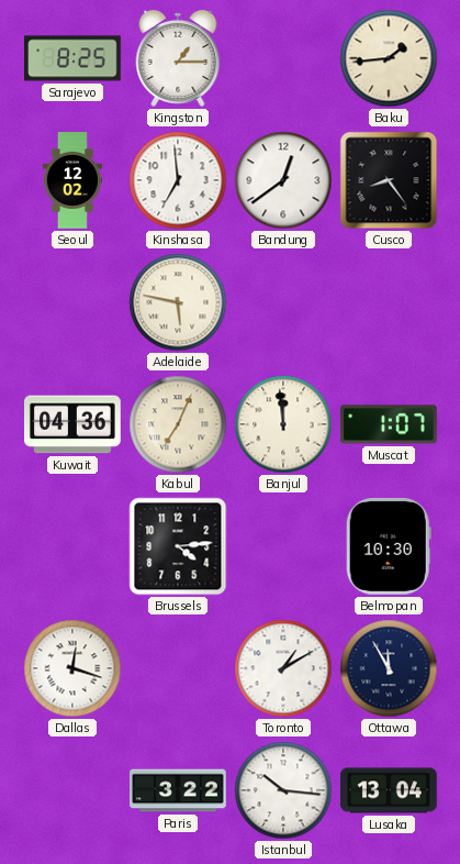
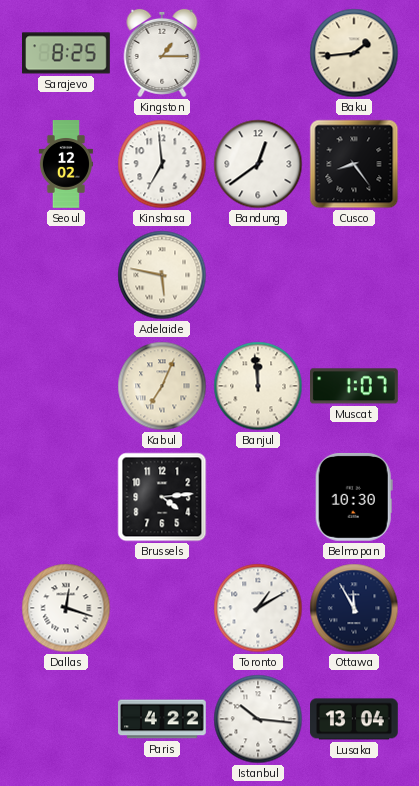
Kuwait: 04:36 -> none
Paris: 3:22 -> 4:22
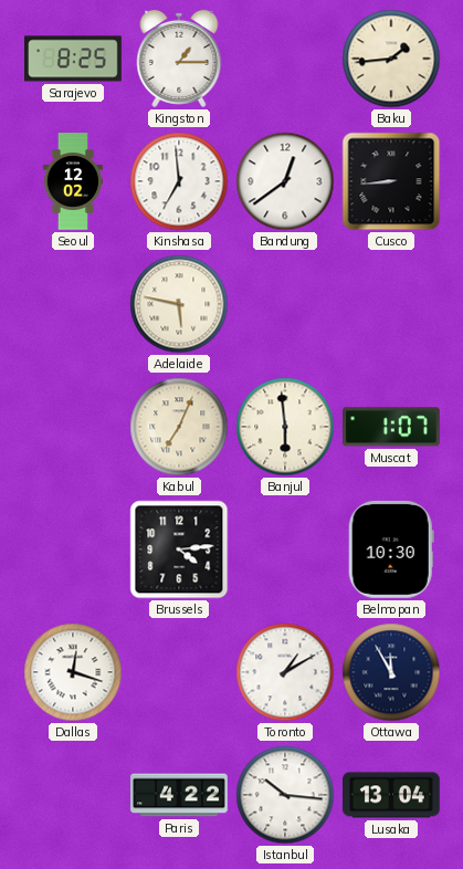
Cusco: 8:24 -> 8:44
Banjul: 11:59 -> 5:59
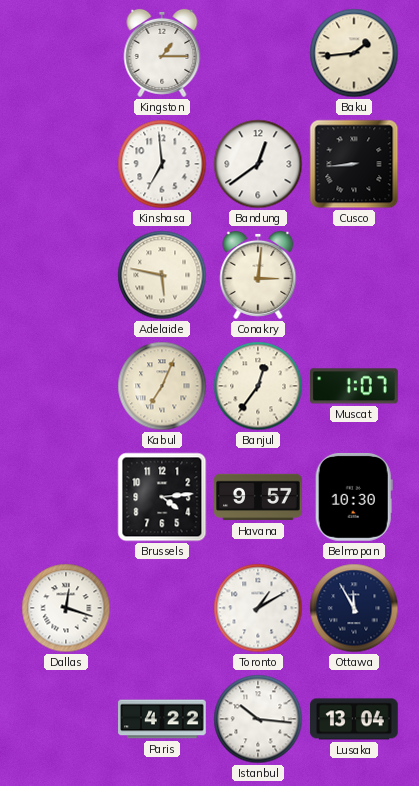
Sarajevo: 8:25 -> none
Seoul: 12:02 -> none
Conakry: none -> 3:01
Banjul: 5:59 -> 12:36
Havana: none -> 9:57
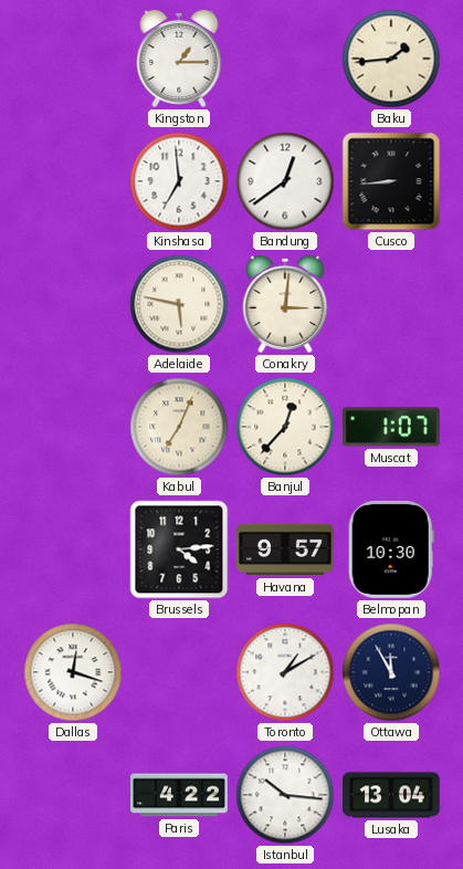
Banjul: 12:36 -> 12:37
